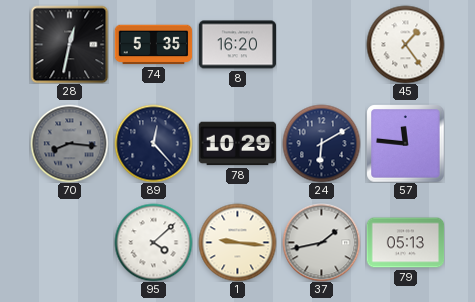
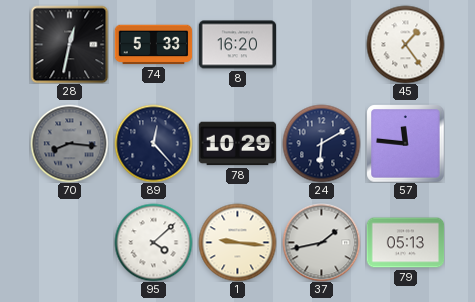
74: 5:35 -> 5:33
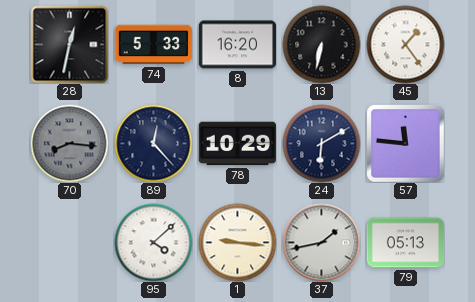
13: none -> 6:32
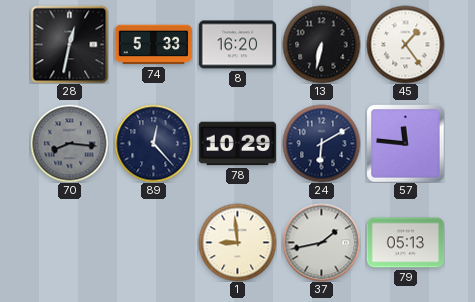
95: 4:08 -> none
1: 9:16 -> 8:59
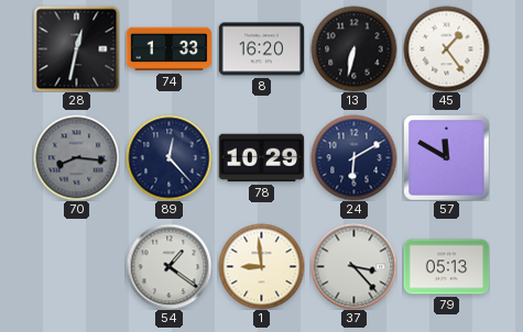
74: 5:33 -> 1:33
57: 11:46 -> 11:50
54: none -> 1:21
37: 1:43 -> 3:23
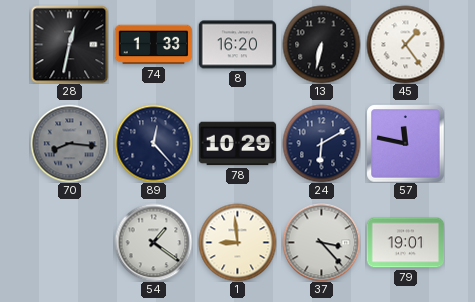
57: 11:50 -> 11:47
79: 05:13 -> 19:01
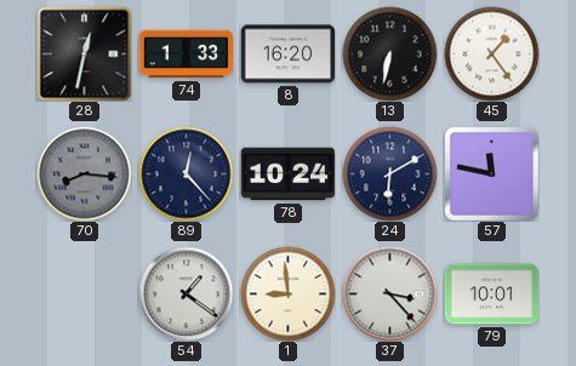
78: 10:29 -> 10:24
79: 19:01 -> 10:01
